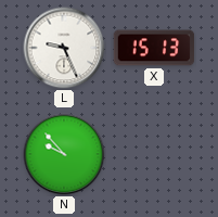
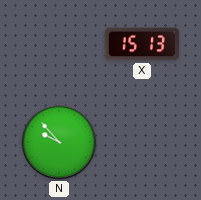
L: 9:26 -> none
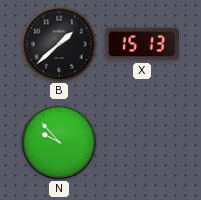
B: none -> 1:38
